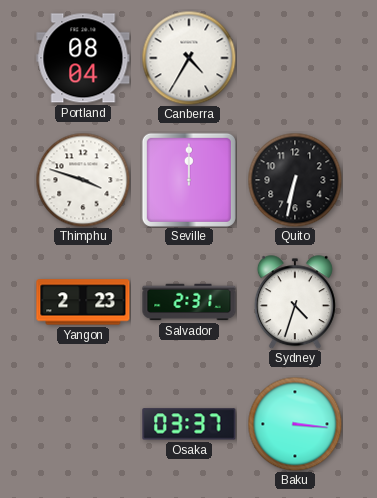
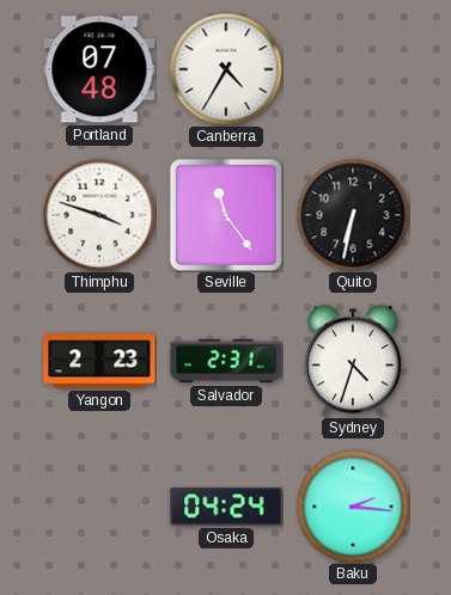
Portland: 08:04 -> 07:48
Seville: 12:00 -> 11:24
Osaka: 03:37 -> 04:24
Baku: 3:16 -> 2:16
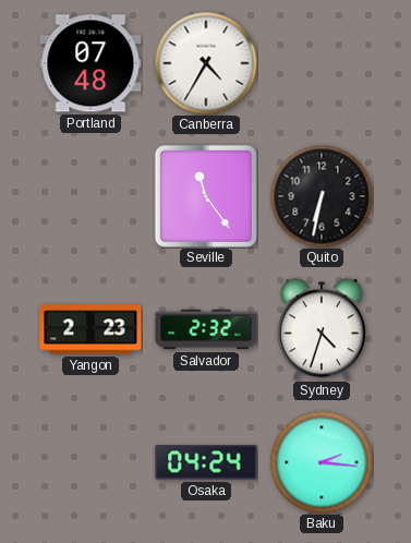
Thimphu: 3:48 -> none
Salvador: 2:31 -> 2:32
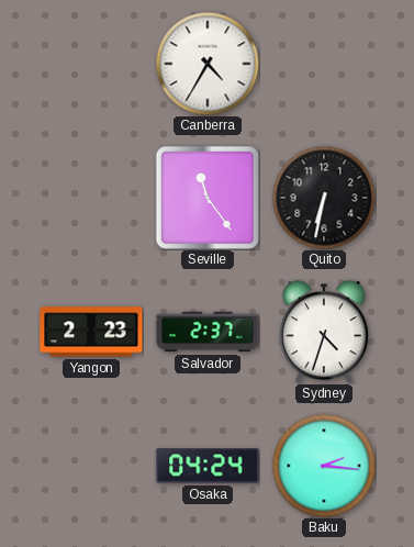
Portland: 07:48 -> none
Salvador: 2:32 -> 2:37
